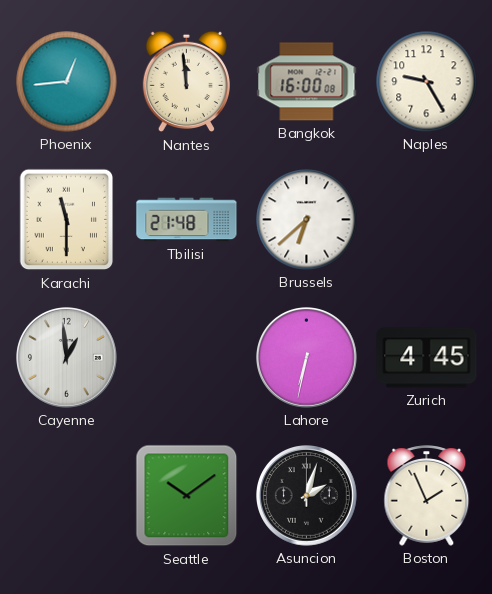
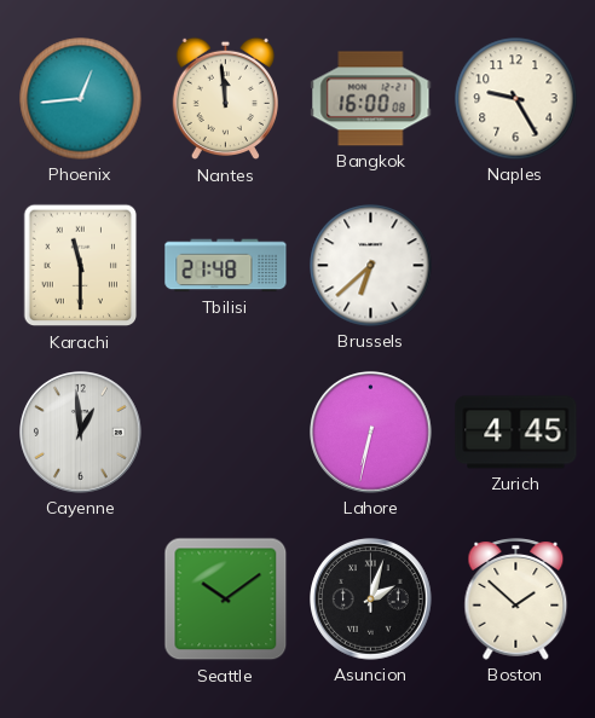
Boston: 1:56 -> 1:52
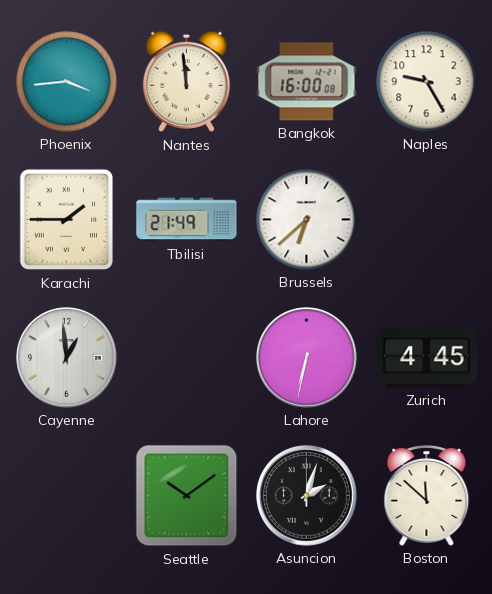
Phoenix: 12:44 -> 3:44
Karachi: 11:30 -> 1:45
Tbilisi: 21:48 -> 21:49
Boston: 1:52 -> 11:52
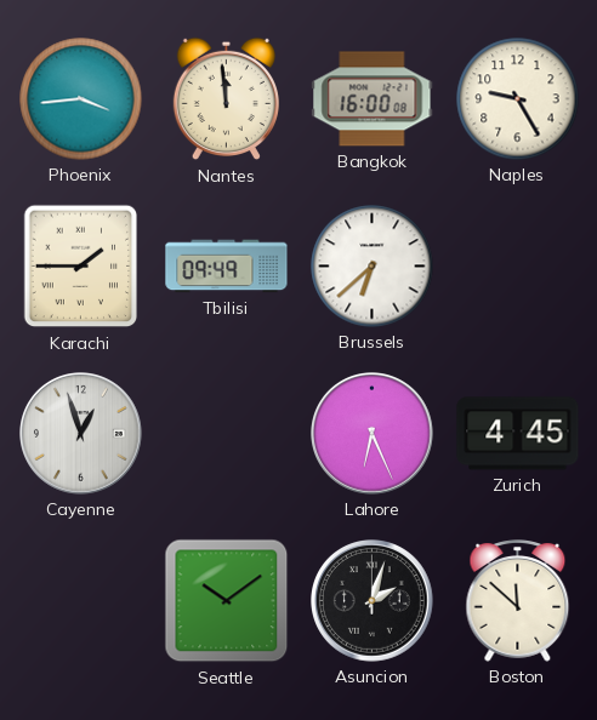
Tbilisi: 21:49 -> 09:49
Cayenne: 12:59 -> 12:57
Lahore: 6:32 -> 6:26
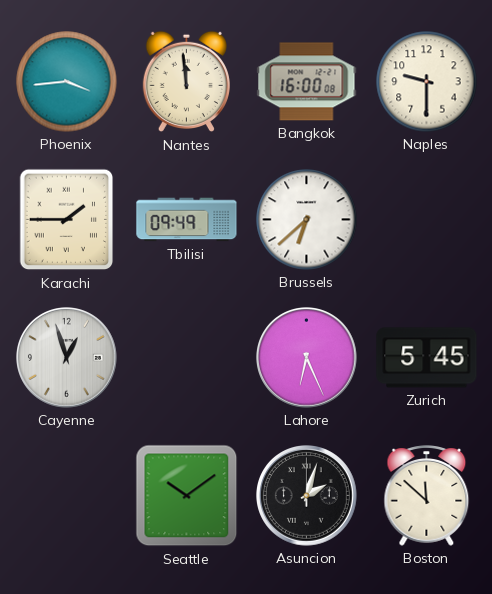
Naples: 9:25 -> 9:30
Zurich: 4:45 -> 5:45
